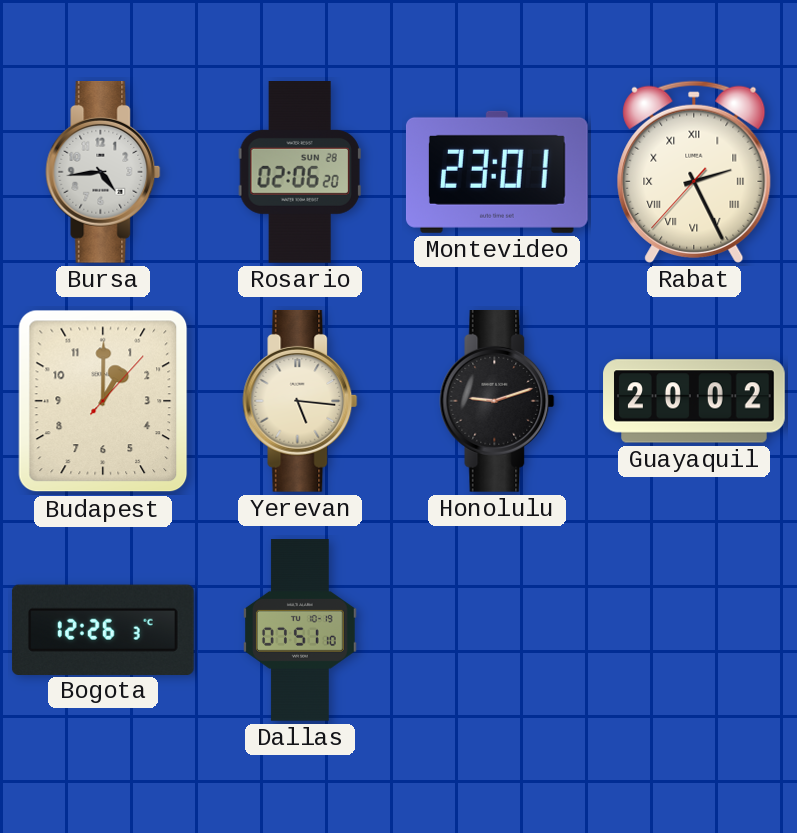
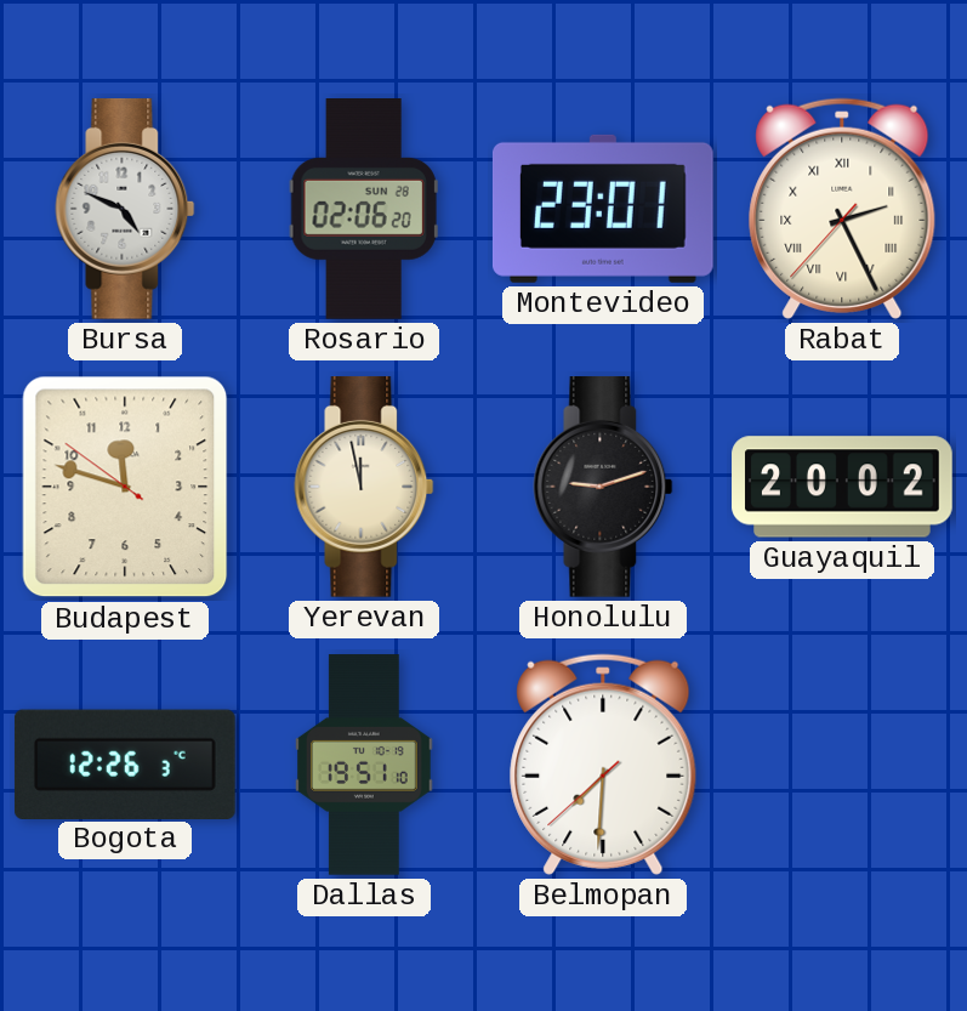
Bursa: 4:44 -> 4:49
Budapest: 1:00 -> 11:47
Yerevan: 5:16 -> 11:58
Dallas: 07:51 -> 19:51
Belmopan: none -> 7:30
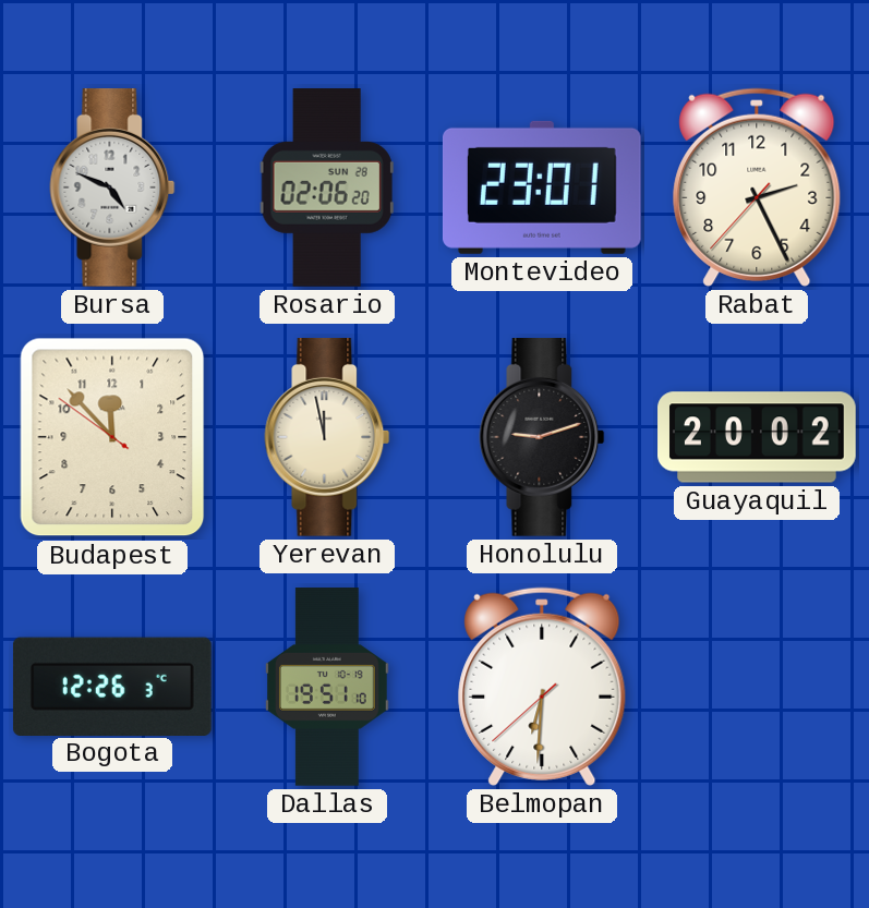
Rabat numerals: Roman -> Arabic
Budapest: 11:47 -> 11:52
Belmopan: 7:30 -> 6:30
